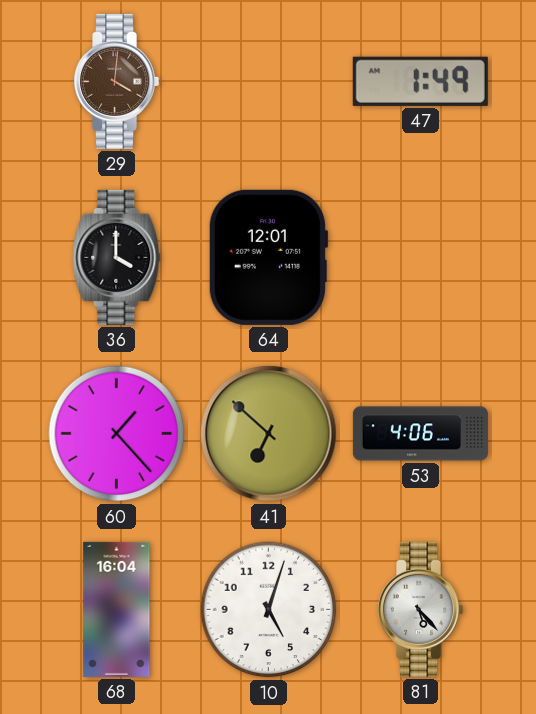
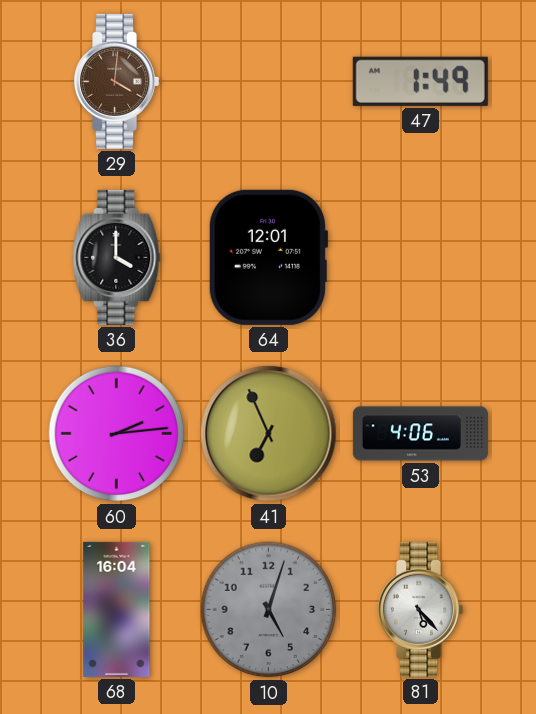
60: 1:23 -> 2:14
41: 6:52 -> 6:56
10 dial: white -> grey
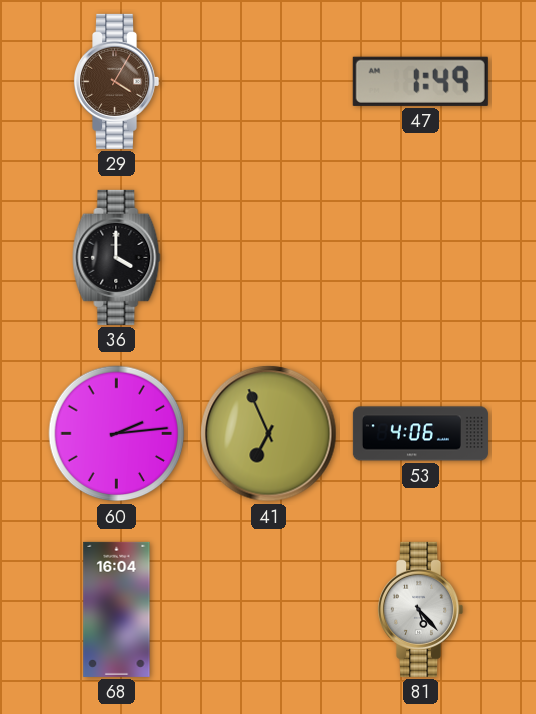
29: 4:01 -> 4:05
64: 12:01 -> none
10: 5:03 -> none
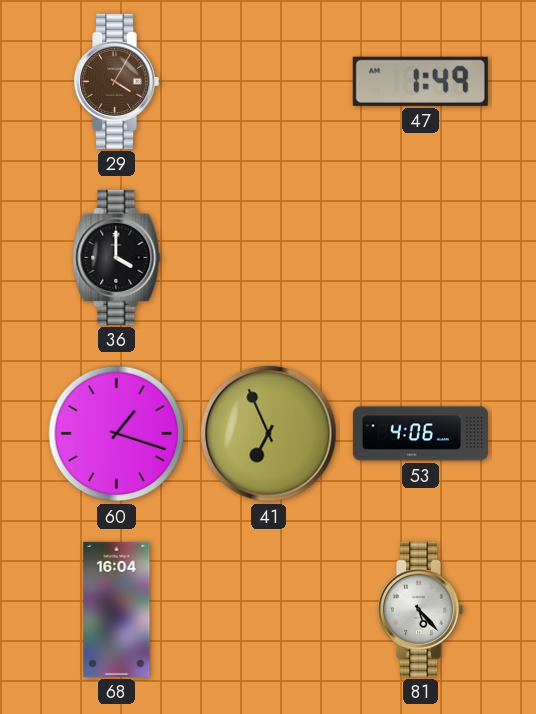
60: 2:14 -> 1:18
